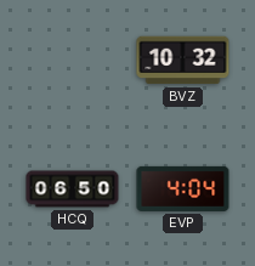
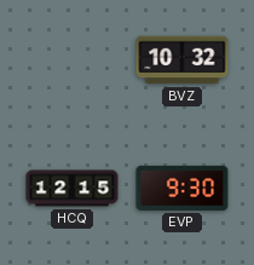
HCQ: 06:50 -> 12:15
EVP: 4:04 -> 9:30
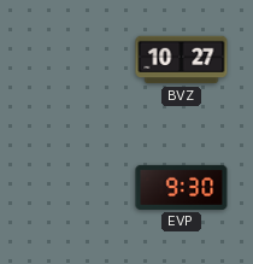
BVZ: 10:32 -> 10:27
HCQ: 12:15 -> none
